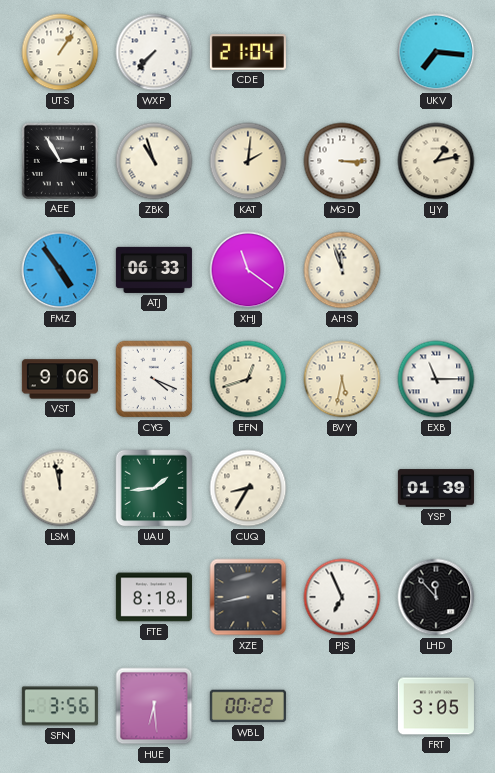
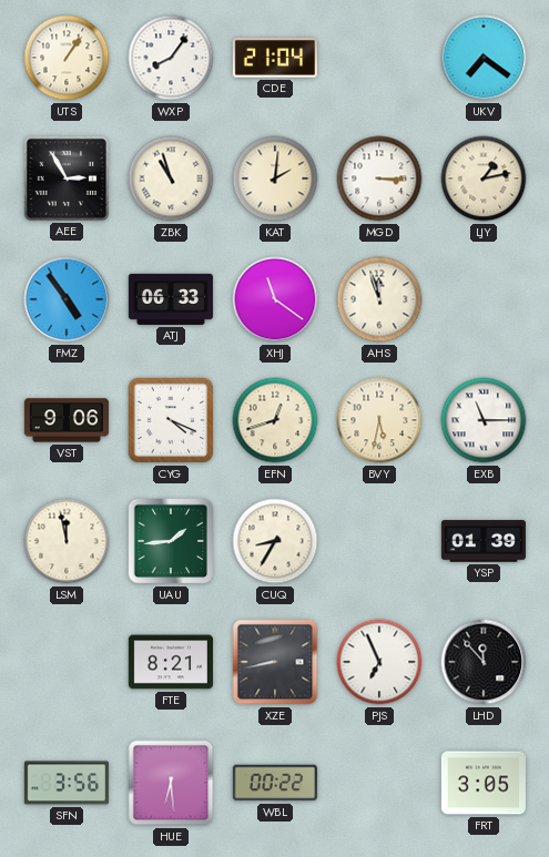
WXP: 7:37 -> 8:06
UKV: 7:16 -> 7:21
FTE: 8:18 -> 8:21
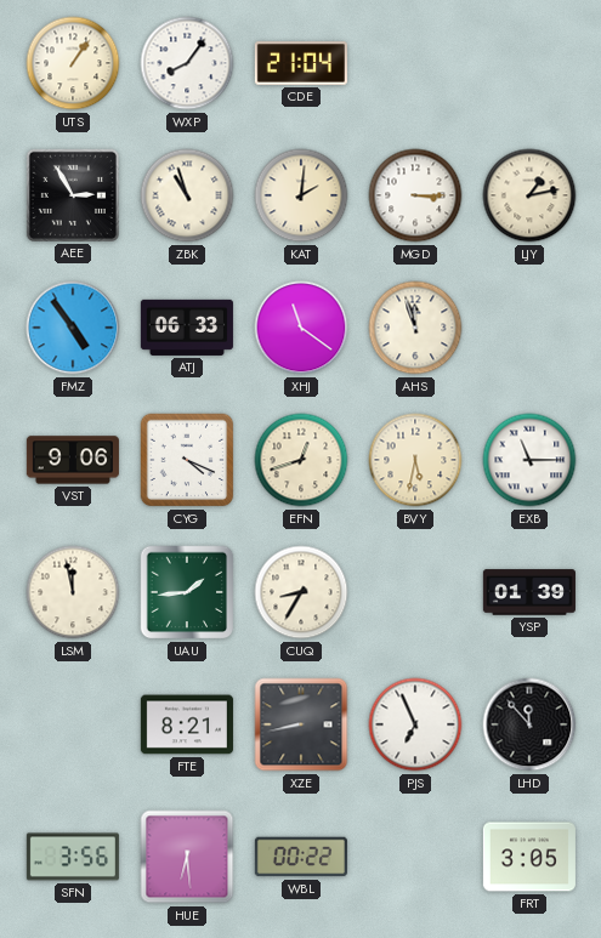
UKV: 7:21 -> none
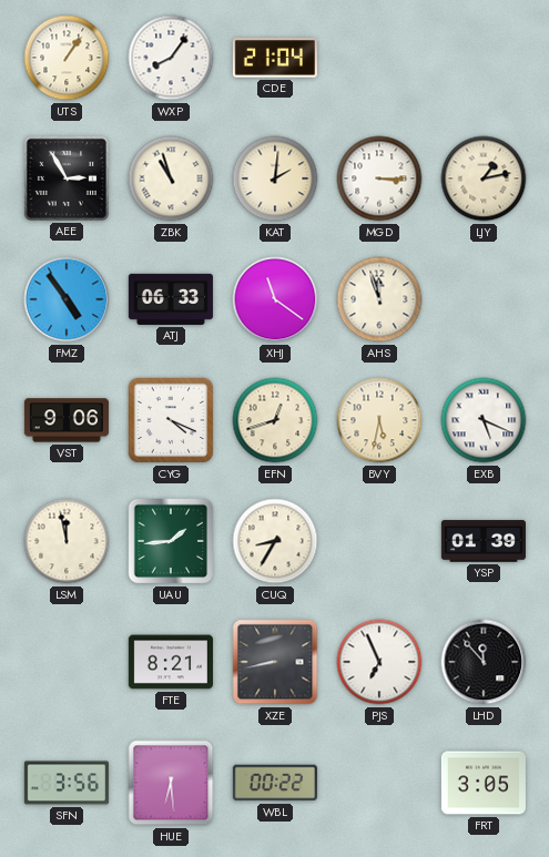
EXB: 11:15 -> 5:19
